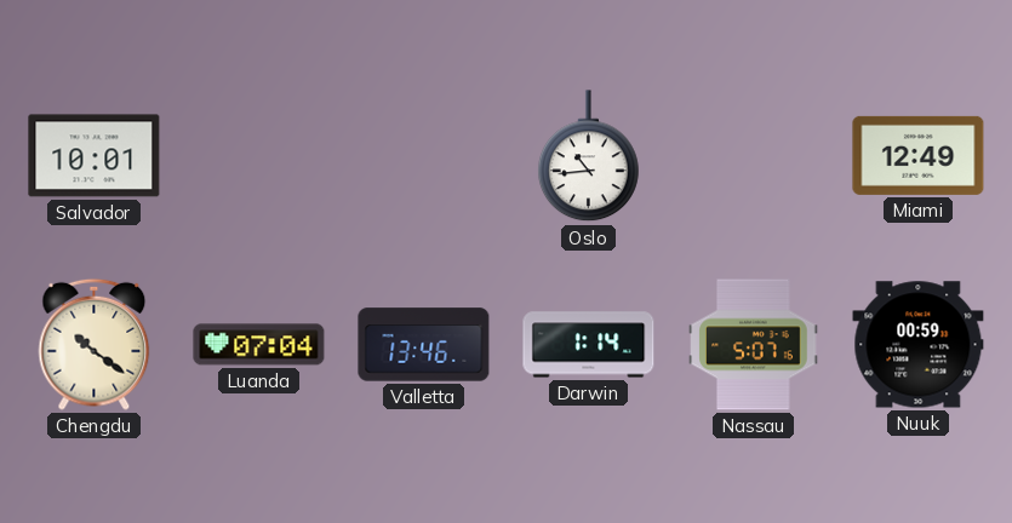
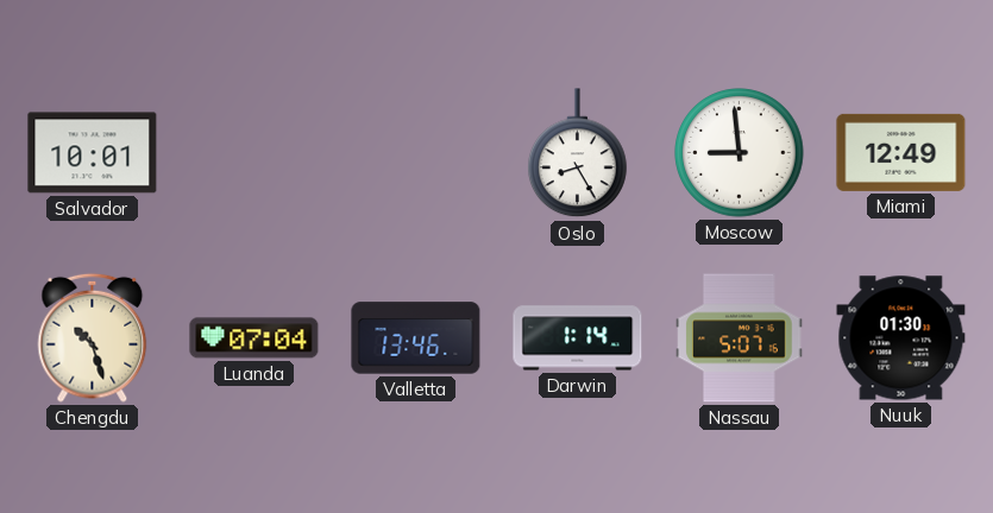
Oslo: 10:44 -> 8:25
Moscow: none -> 8:59
Chengdu: 10:21 -> 10:27
Nuuk: 00:59 -> 01:30
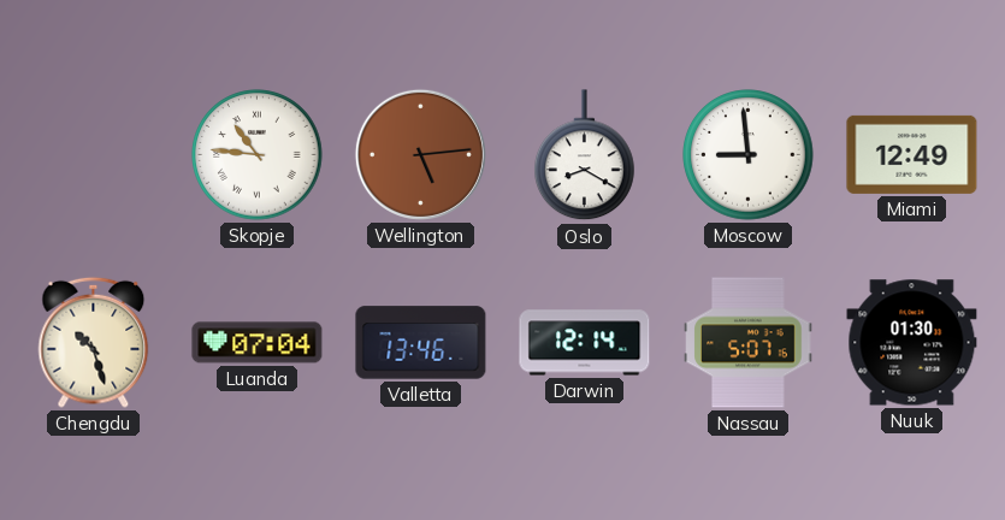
Salvador: 10:01 -> none
Skopje: none -> 10:46
Wellington: none -> 5:14
Oslo: 8:25 -> 8:20
Darwin: 1:14 -> 12:14
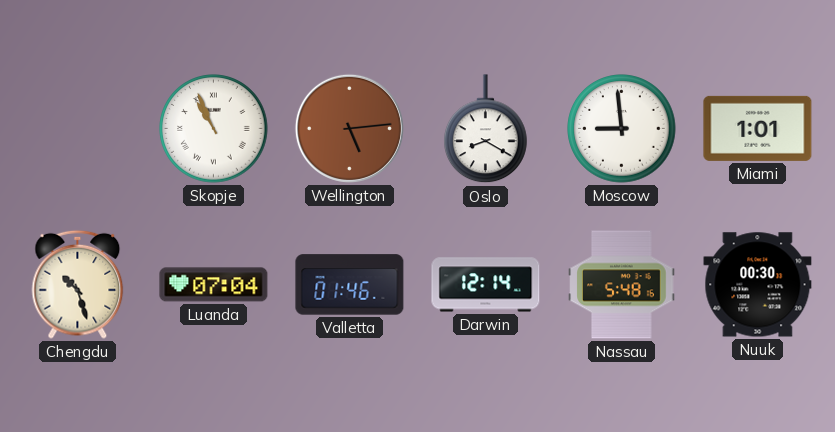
Skopje: 10:46 -> 10:56
Miami: 12:49 -> 1:01
Valletta: 13:46 -> 01:46
Nassau: 5:07 -> 5:48
Nuuk: 01:30 -> 00:30
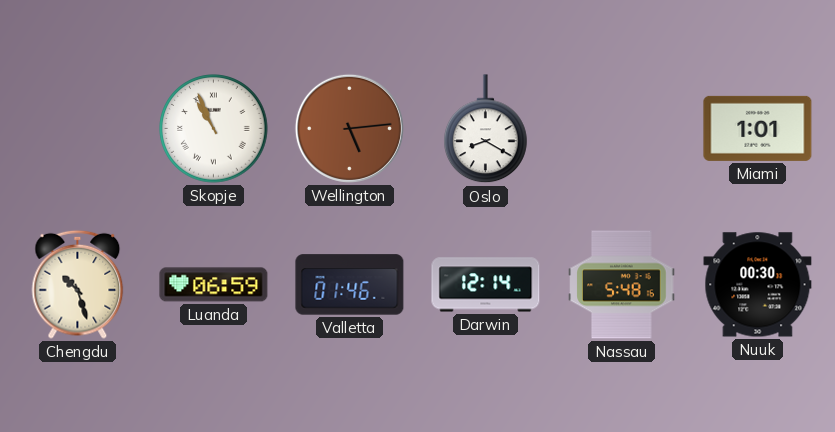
Moscow: 8:59 -> none
Luanda: 07:04 -> 06:59
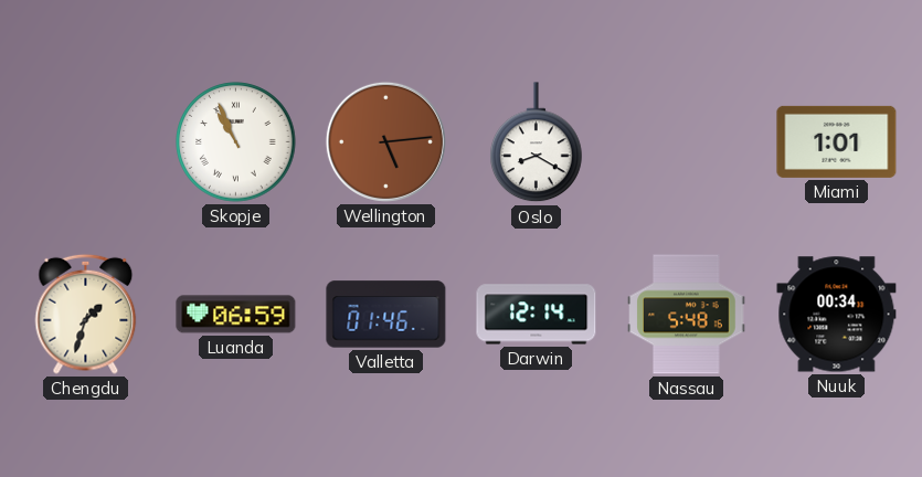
Chengdu: 10:27 -> 1:33
Nuuk: 00:30 -> 00:34
